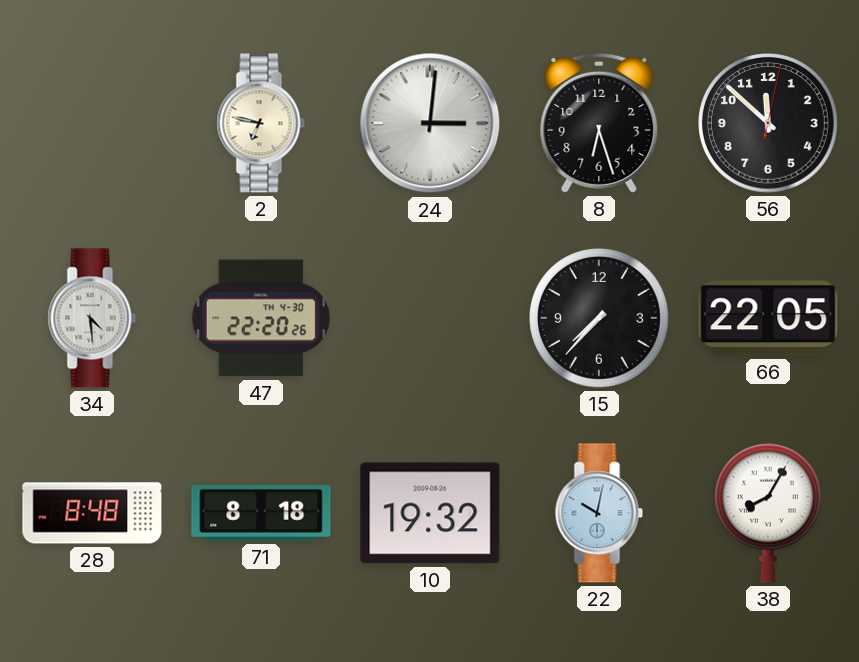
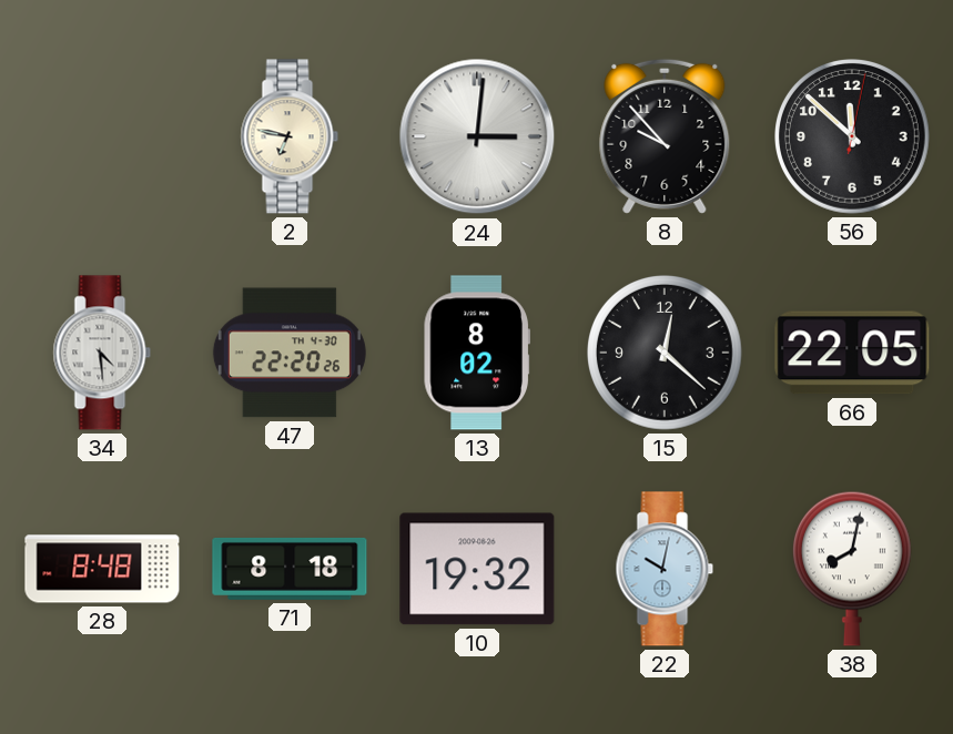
8: 6:27 -> 9:53
13: none -> 8:02
15: 7:37 -> 12:22
38: 8:05 -> 8:02
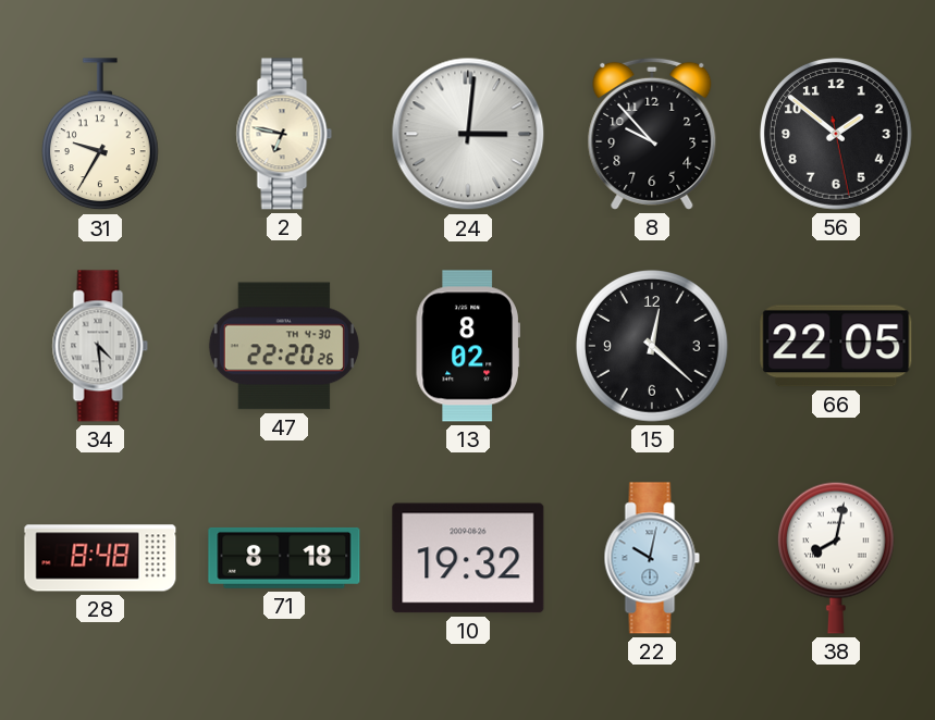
31: none -> 9:35
56: 11:52 -> 1:51
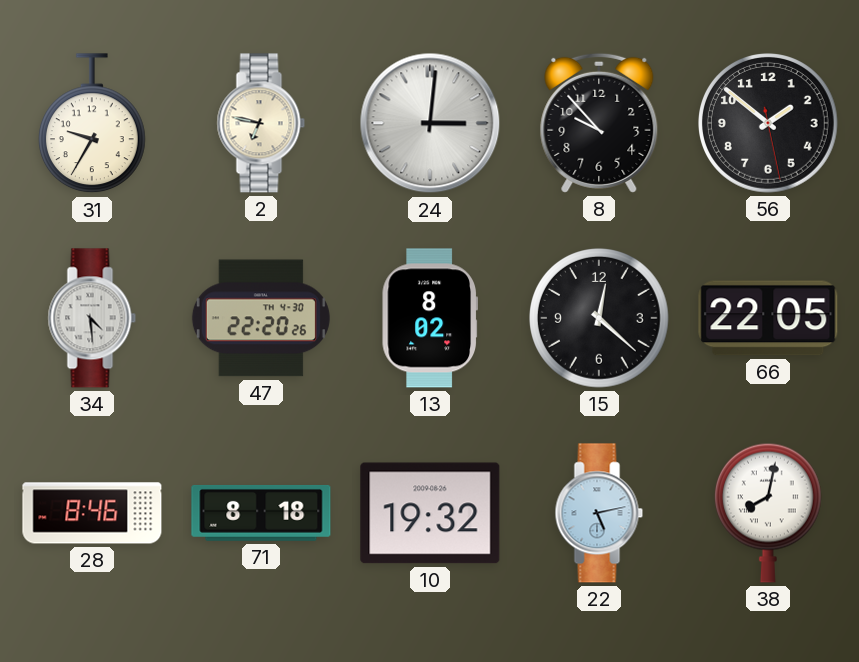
28: 8:48 -> 8:46
22: 10:02 -> 5:13
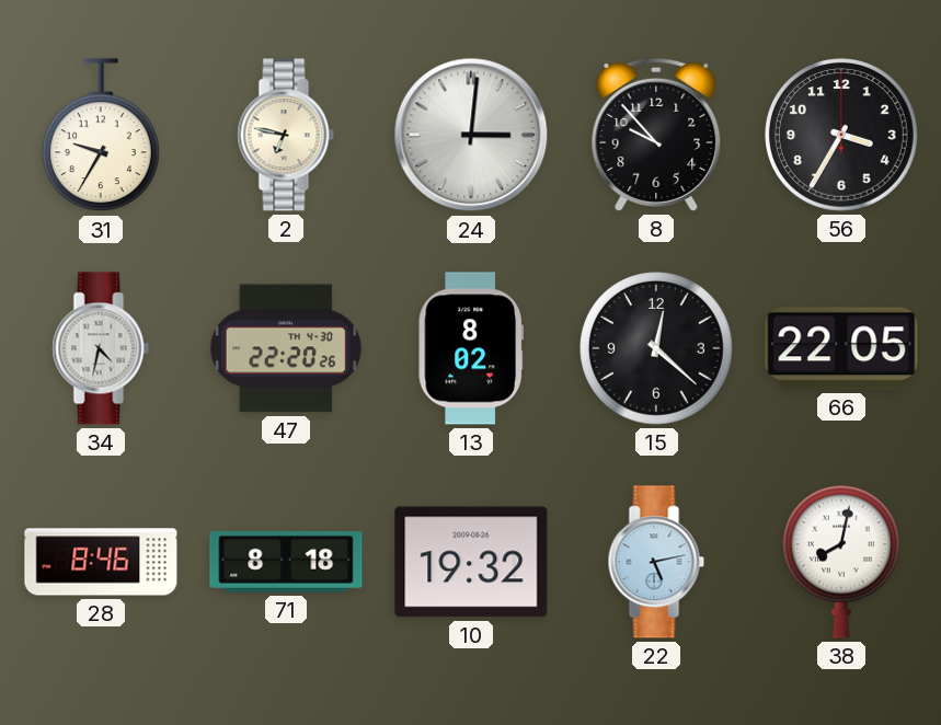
56: 1:51 -> 3:35
34: 4:29 -> 4:32
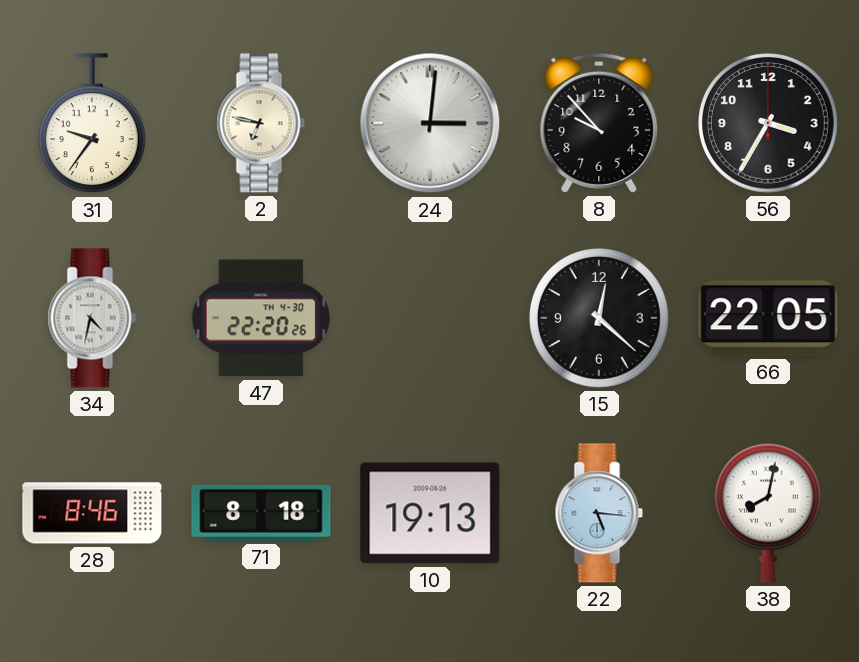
31: 9:35 -> 9:36
13: 8:02 -> none
10: 19:32 -> 19:13
22: 5:13 -> 5:16
